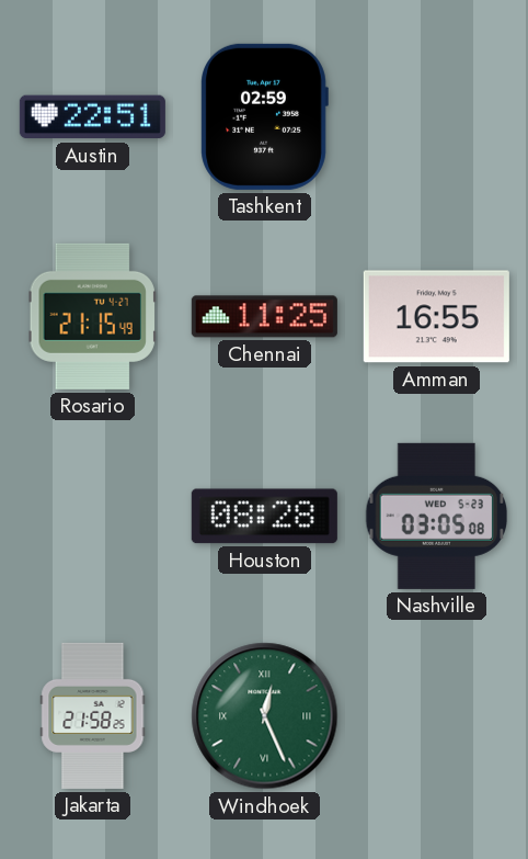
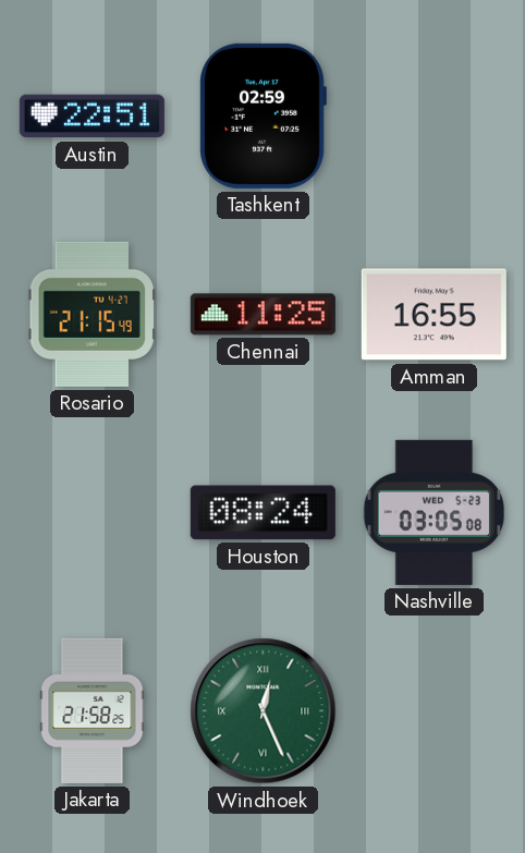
Houston: 08:28 -> 08:24
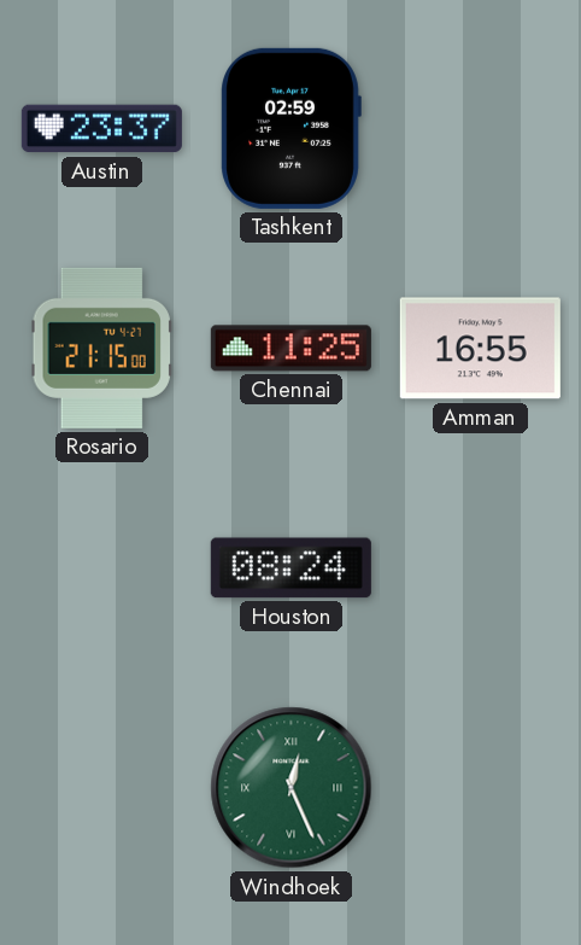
Austin: 22:51 -> 23:37
Rosario: 21:15:49 -> 21:15:00
Nashville: 03:05 -> none
Jakarta: 21:58 -> none
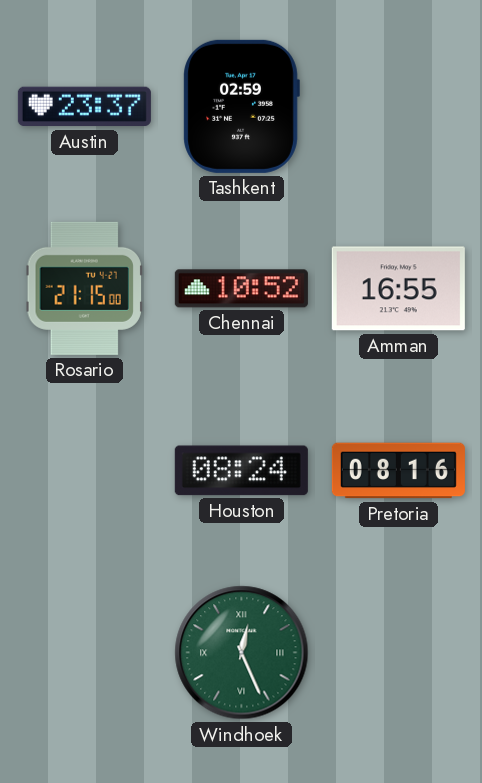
Chennai: 11:25 -> 10:52
Pretoria: none -> 08:16
